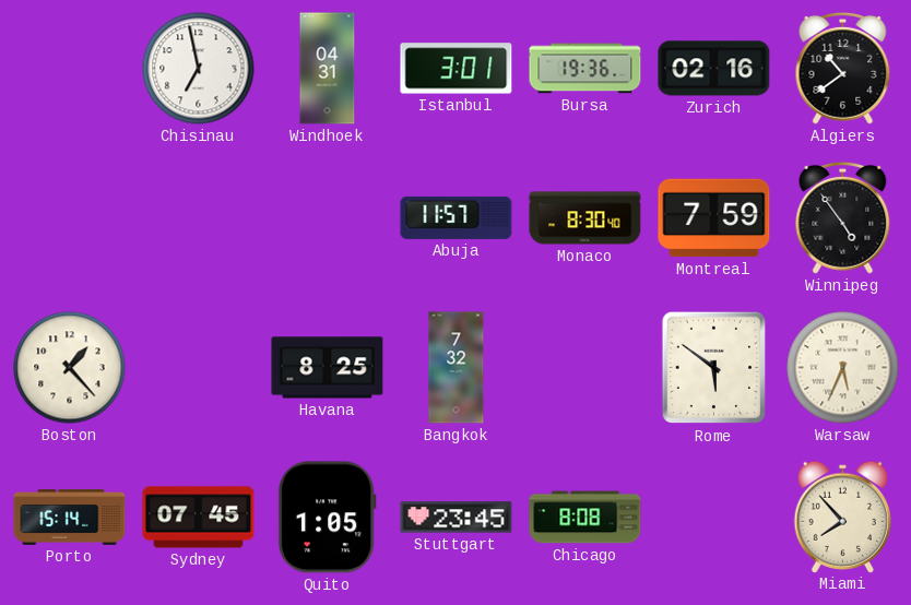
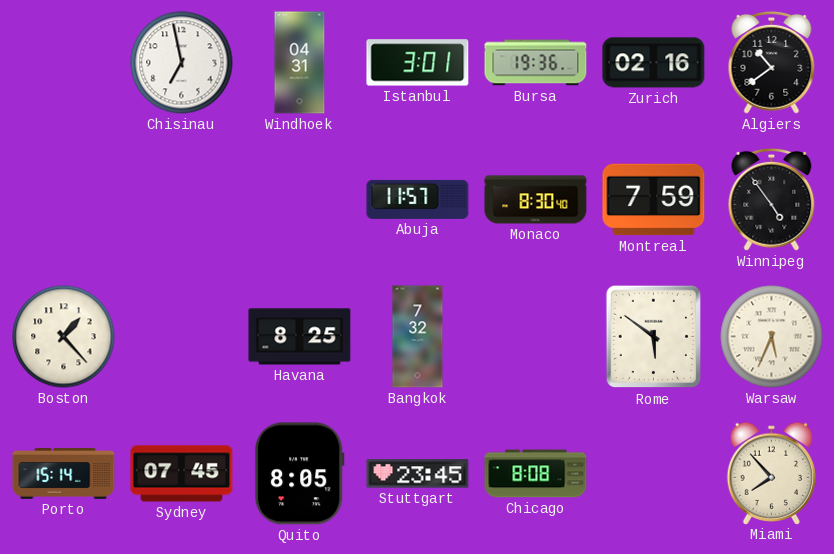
Quito: 1:05 -> 8:05
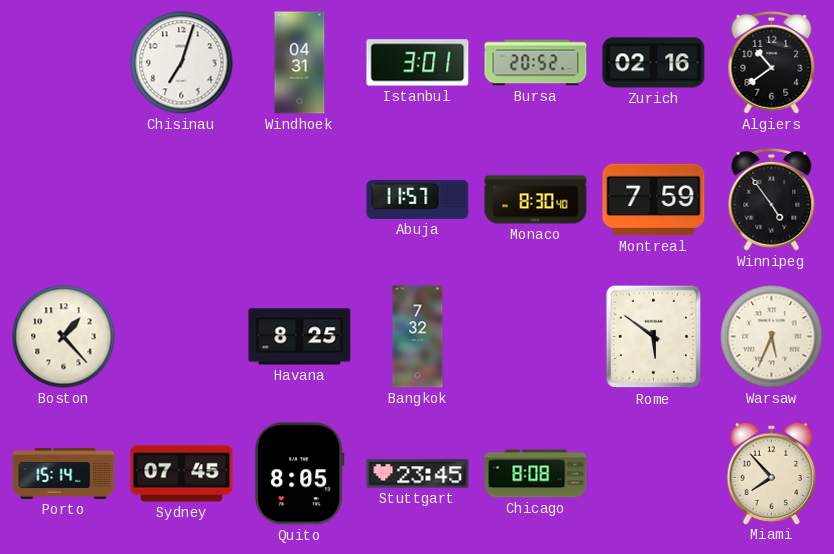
Chisinau: 6:58 -> 7:03
Bursa: 19:36 -> 20:52
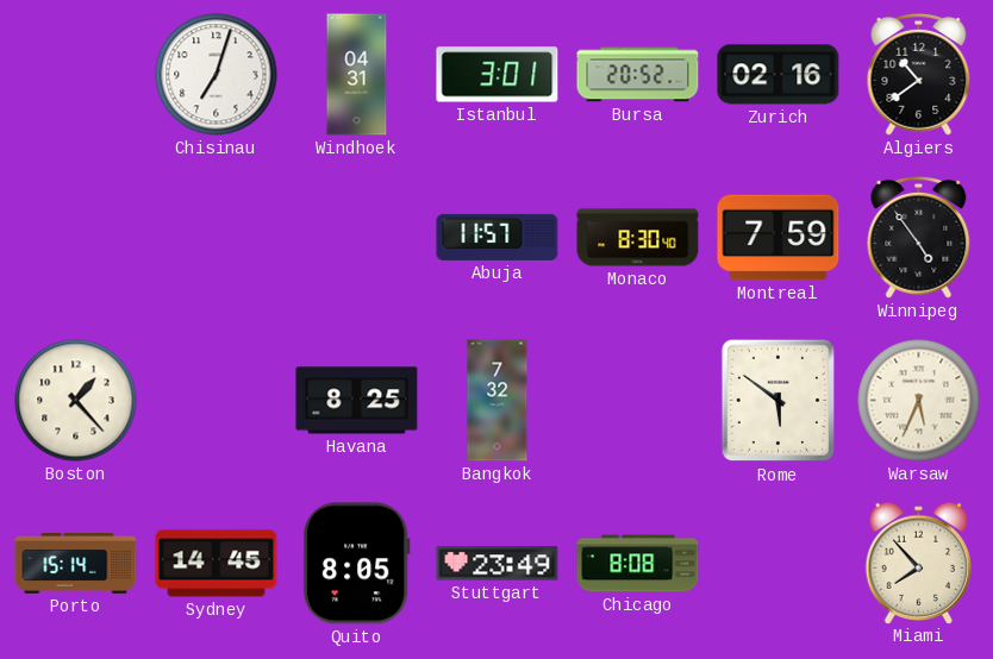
Sydney: 07:45 -> 14:45
Stuttgart: 23:45 -> 23:49
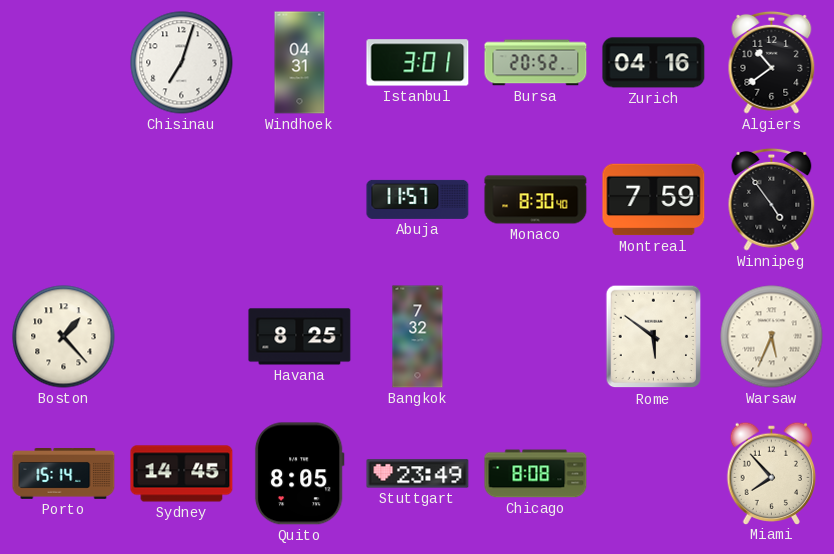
Zurich: 02:16 -> 04:16
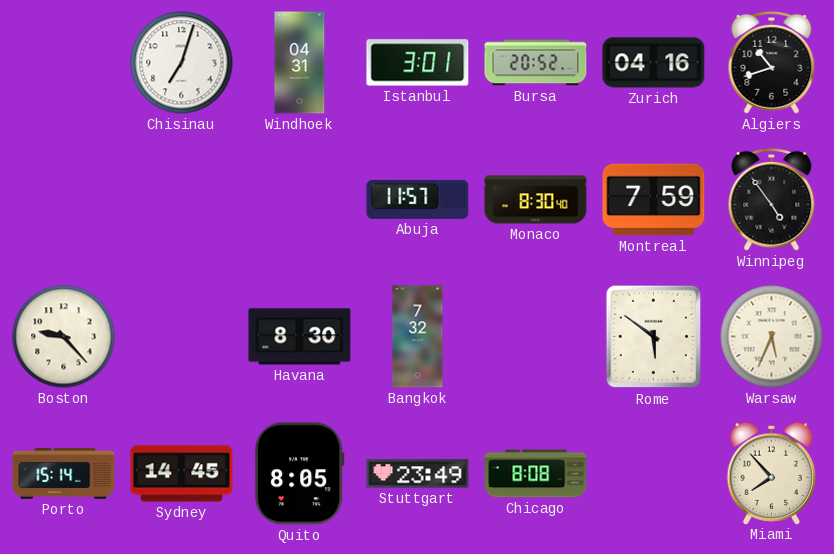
Algiers: 10:39 -> 10:42
Boston: 1:23 -> 9:23
Havana: 8:25 -> 8:30
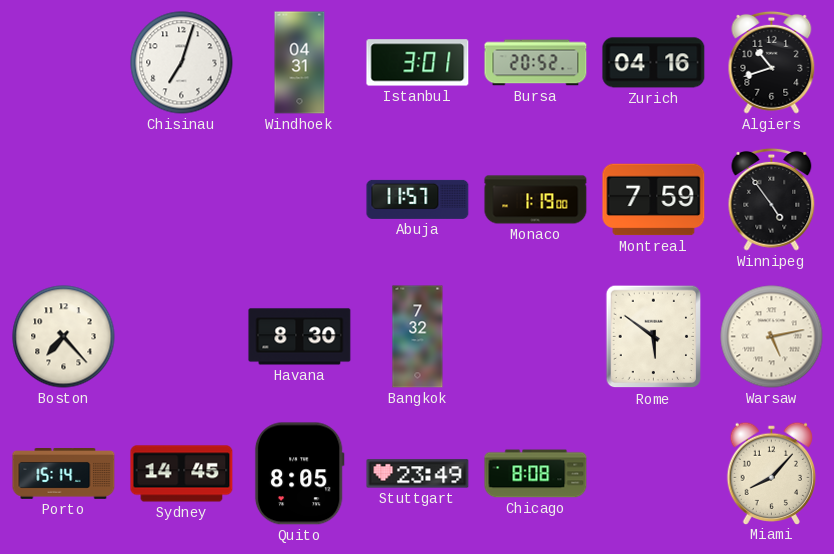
Monaco: 8:30 -> 1:19
Boston: 9:23 -> 7:23
Warsaw: 5:34 -> 5:13
Miami: 7:53 -> 8:07
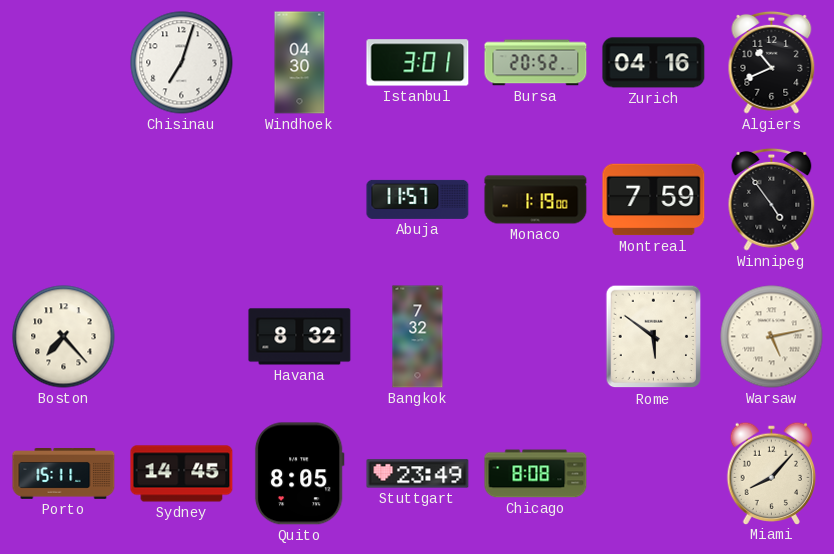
Windhoek: 04:31 -> 04:30
Algiers: 10:42 -> 10:41
Havana: 8:30 -> 8:32
Porto: 15:14 -> 15:11
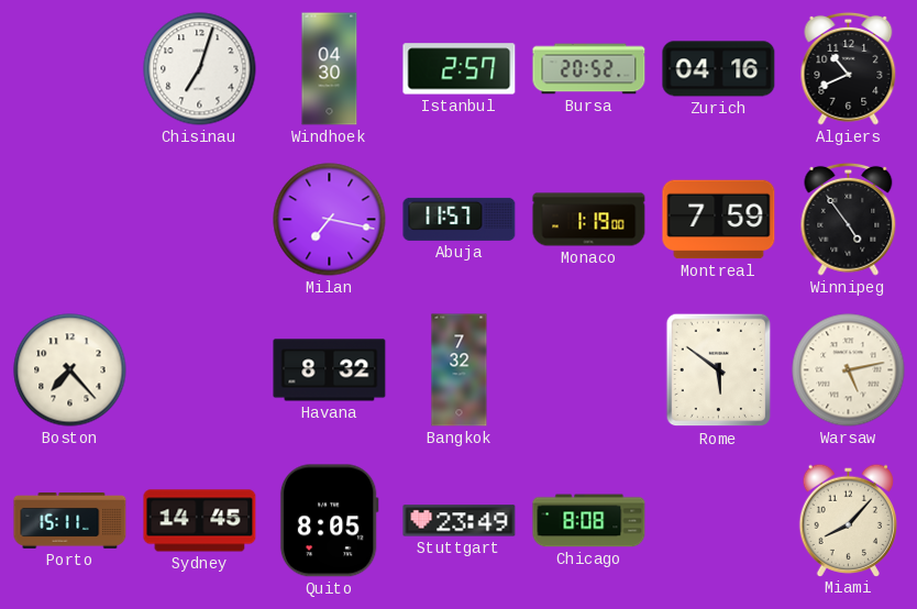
Istanbul: 3:01 -> 2:57
Milan: none -> 7:17
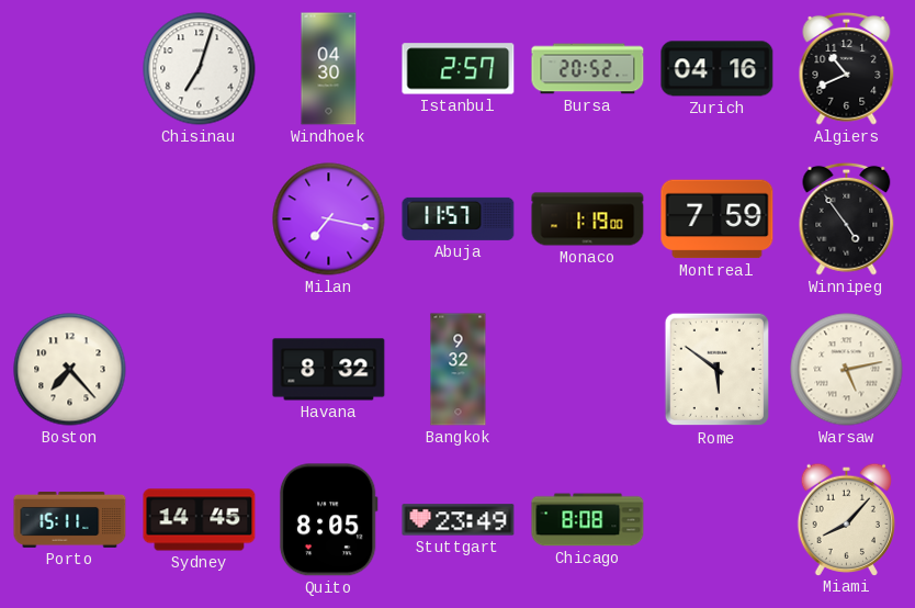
Bangkok: 7:32 -> 9:32
